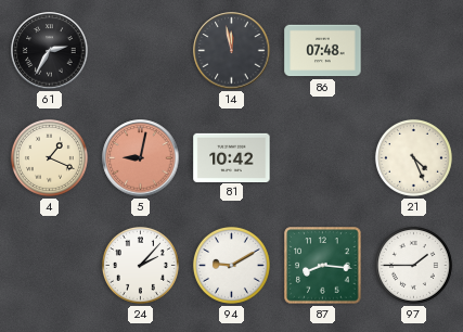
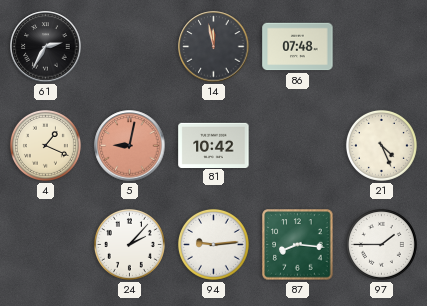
94: 9:10 -> 9:14
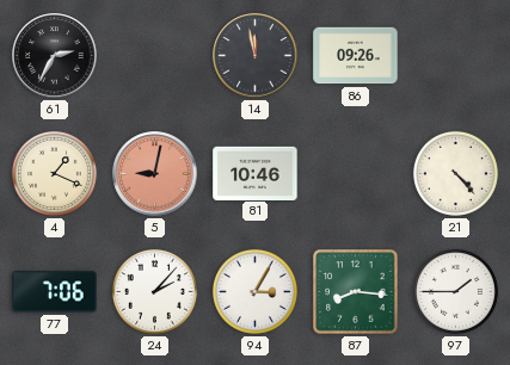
86: 07:48 -> 09:26
81: 10:42 -> 10:46
21: 4:26 -> 4:23
77: none -> 7:06
94: 9:14 -> 3:05
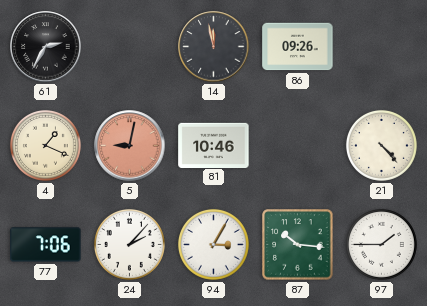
87: 8:16 -> 10:16
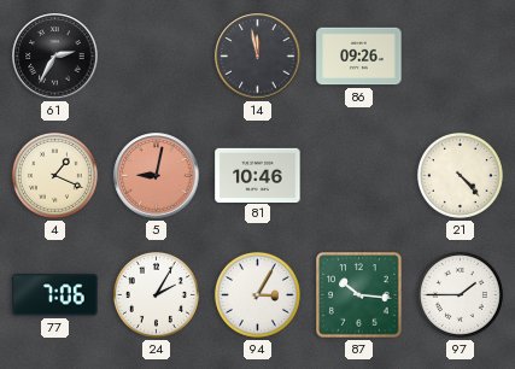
24: 2:07 -> 2:05
